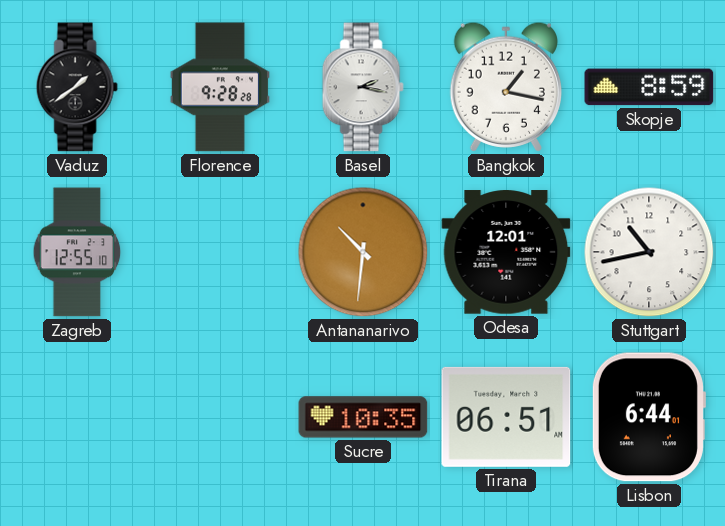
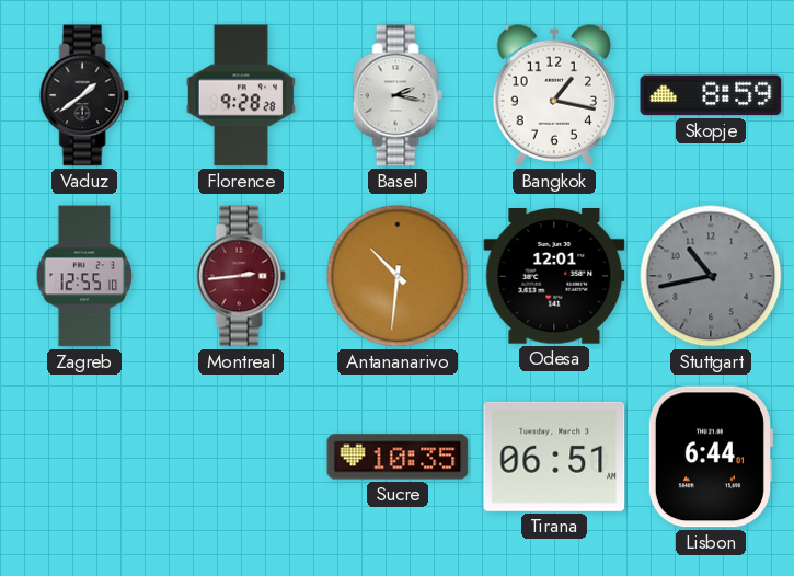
Montreal: none -> 2:44
Stuttgart dial: white -> grey
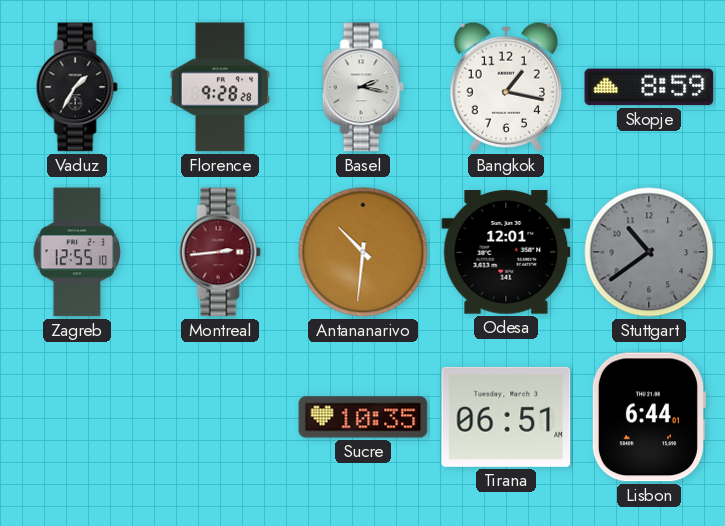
Vaduz: 1:39 -> 1:35
Stuttgart: 10:43 -> 10:39
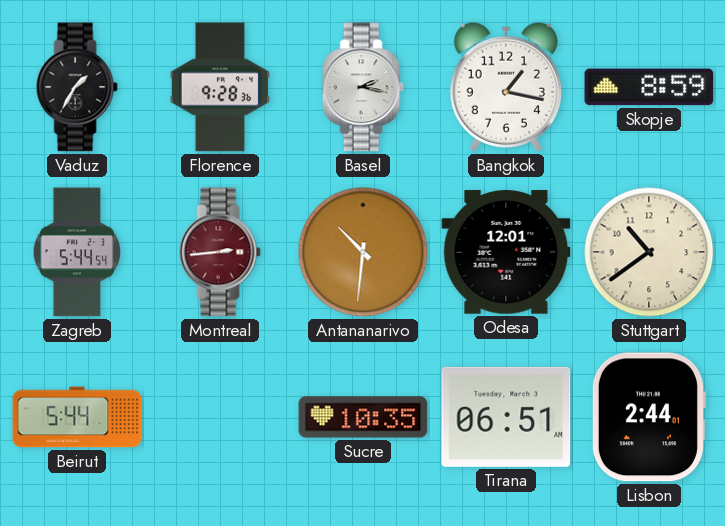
Florence: 9:28:28 -> 9:28:36
Zagreb: 12:55 -> 5:44
Stuttgart dial: grey -> cream
Beirut: none -> 5:44
Lisbon: 6:44 -> 2:44
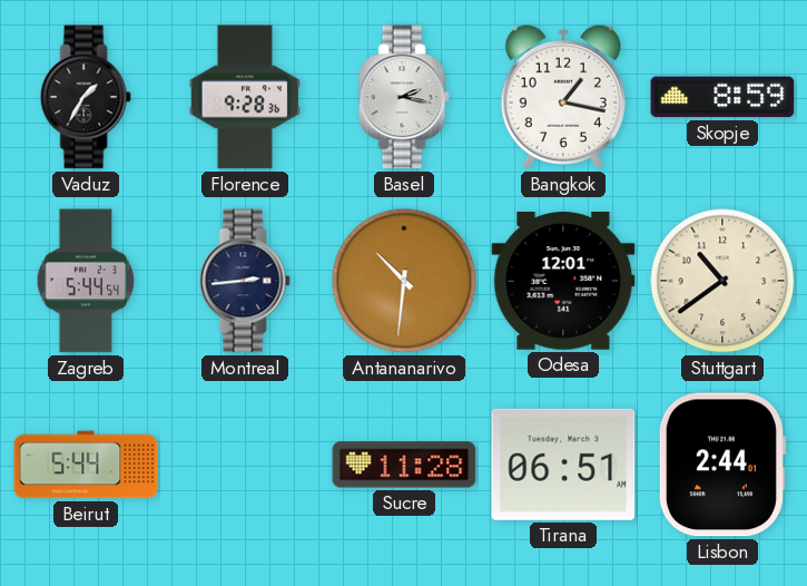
Montreal dial: burgundy -> navy
Sucre: 10:35 -> 11:28
